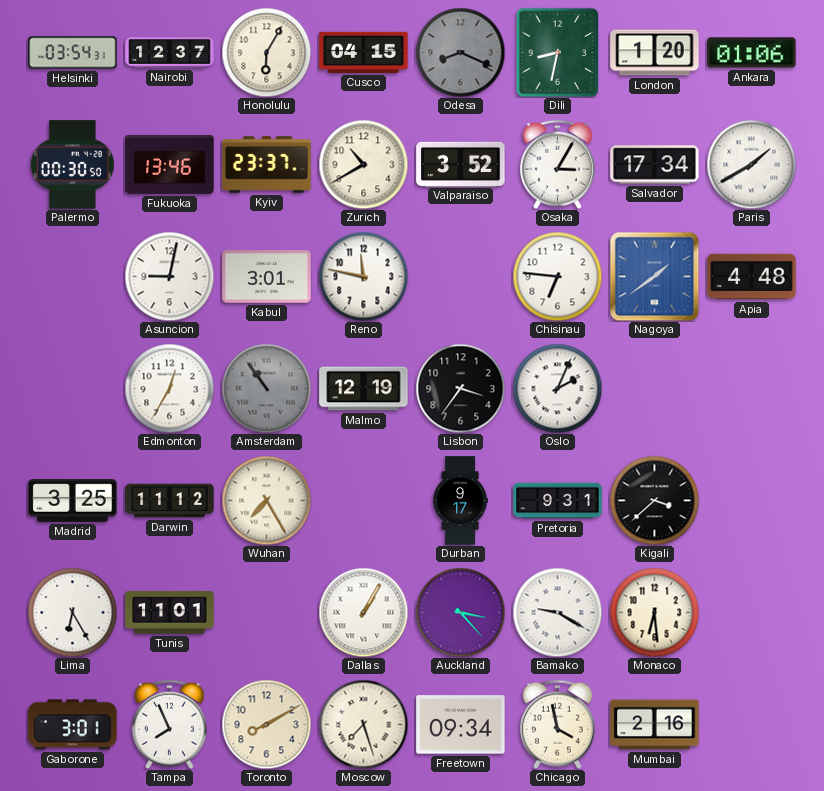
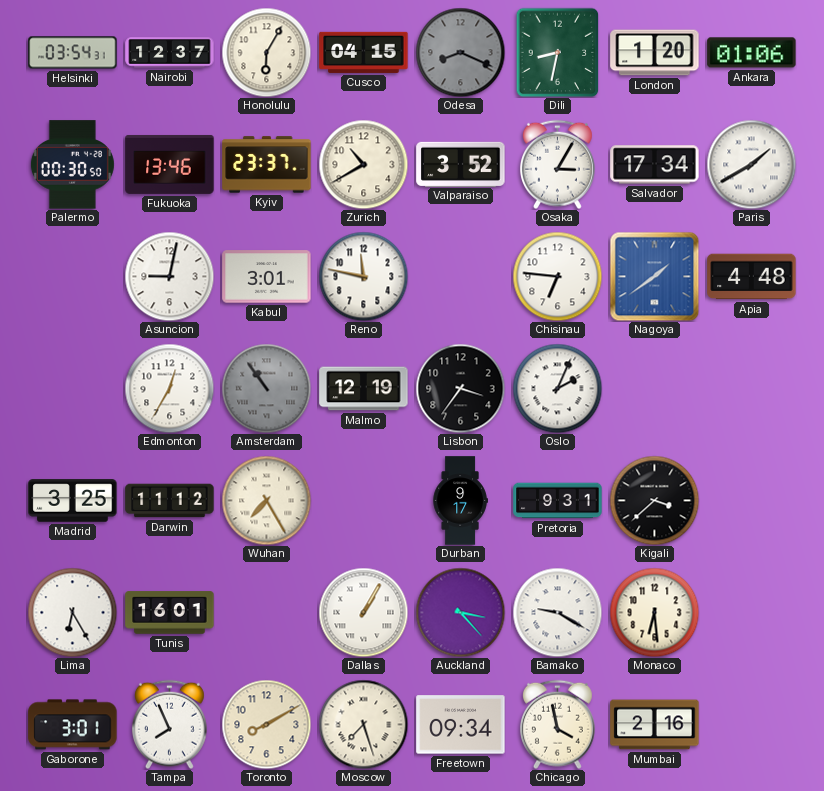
Tunis: 11:01 -> 16:01
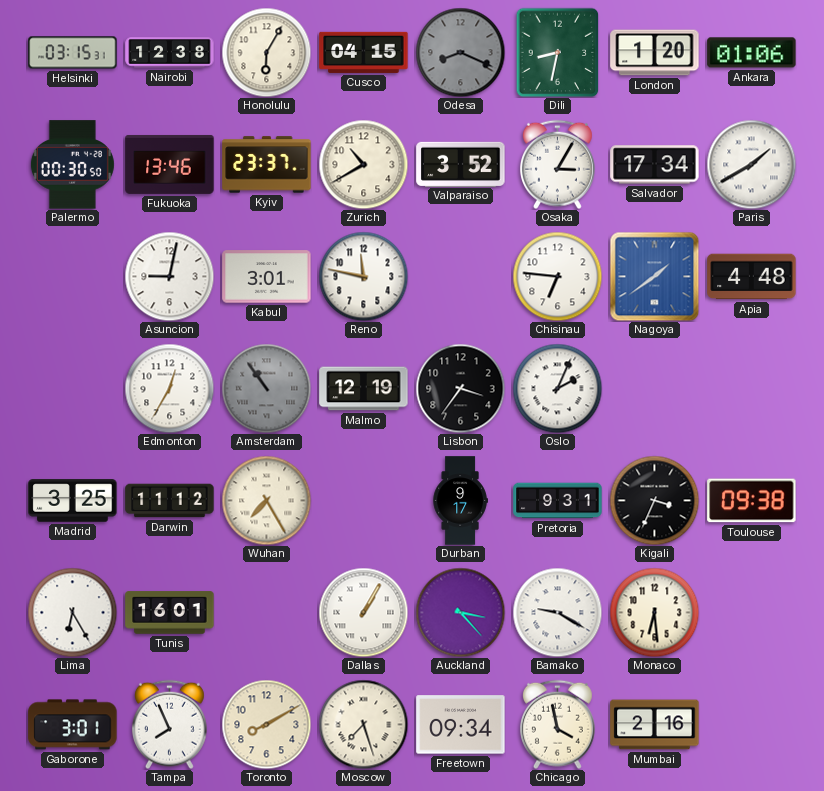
Helsinki: 03:54 -> 03:15
Nairobi: 12:37 -> 12:38
Kigali: 3:38 -> 3:34
Toulouse: none -> 09:38
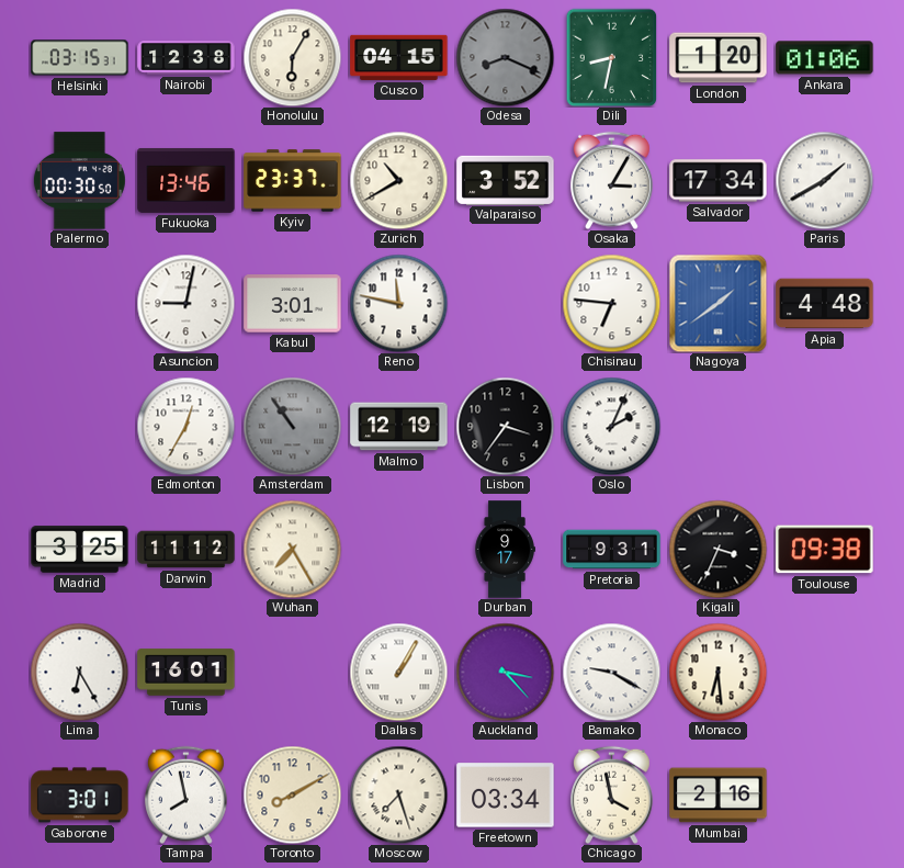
Tampa: 7:56 -> 7:58
Freetown: 09:34 -> 03:34
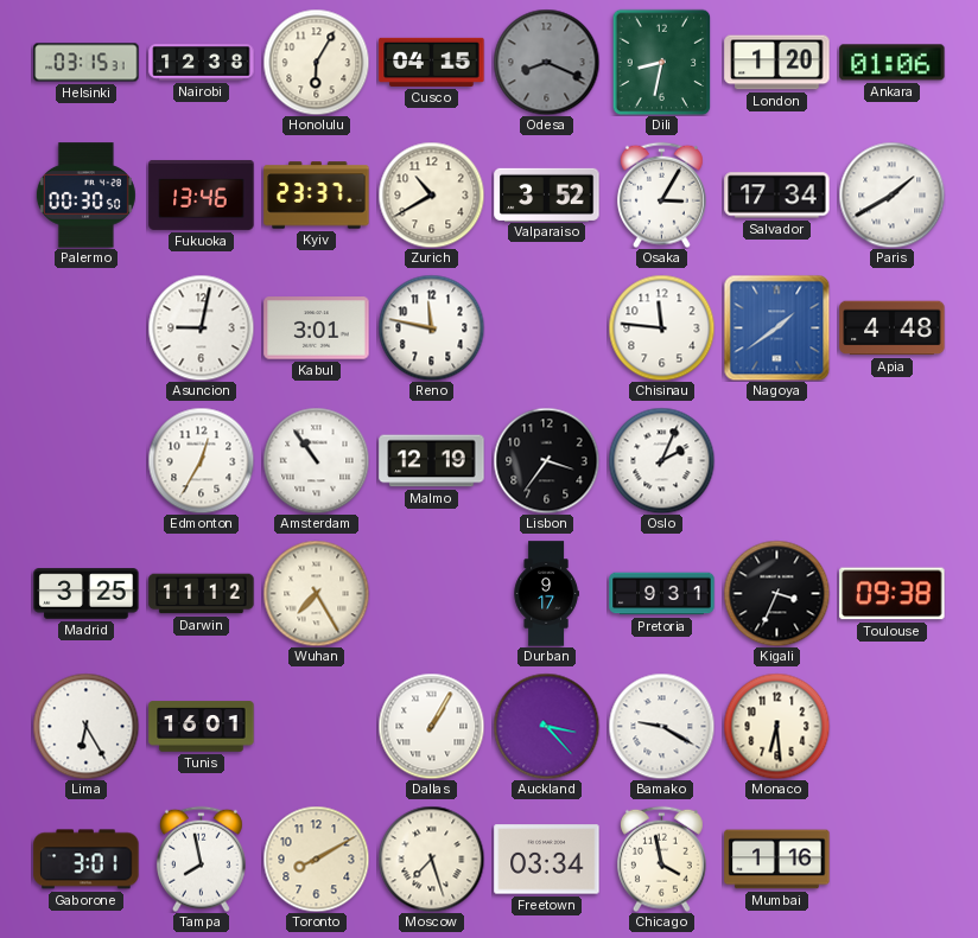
Chisinau: 6:46 -> 11:46
Amsterdam dial: grey -> white
Mumbai: 2:16 -> 1:16
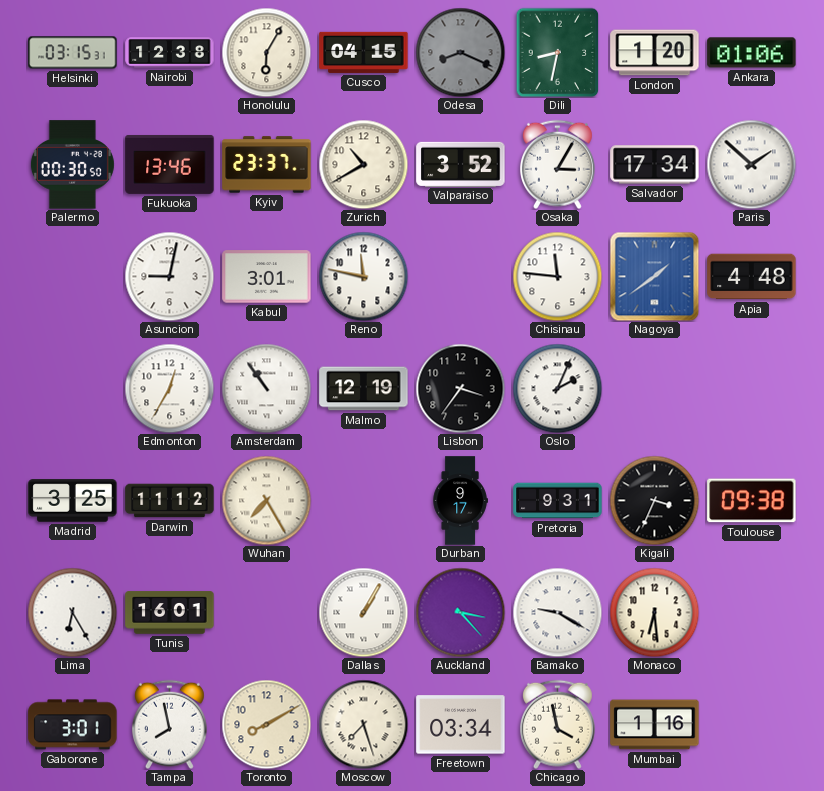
Paris: 1:40 -> 1:52
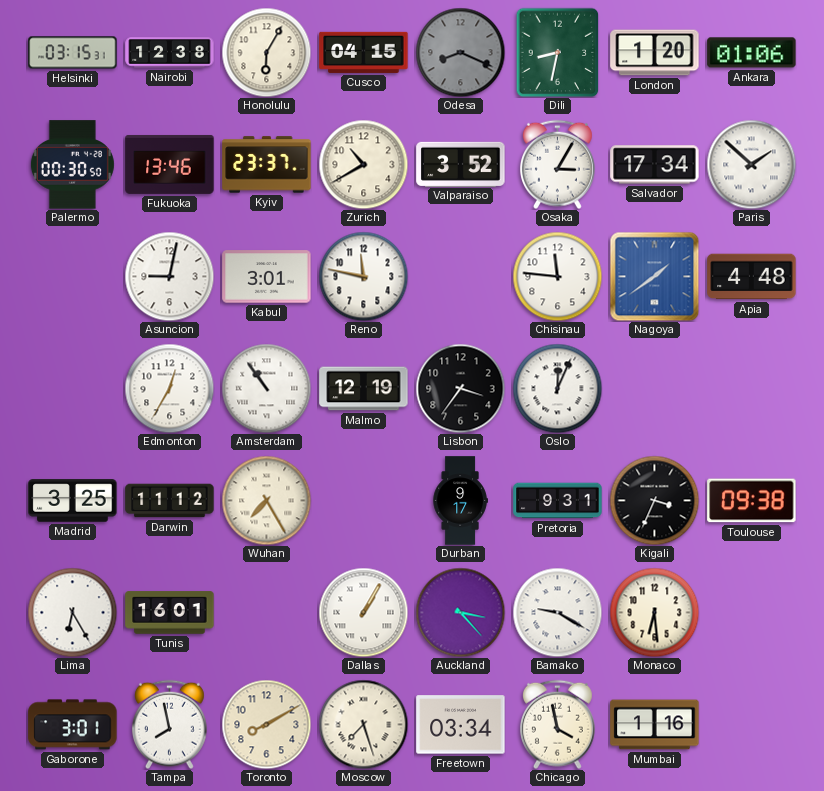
Oslo: 2:04 -> 12:04
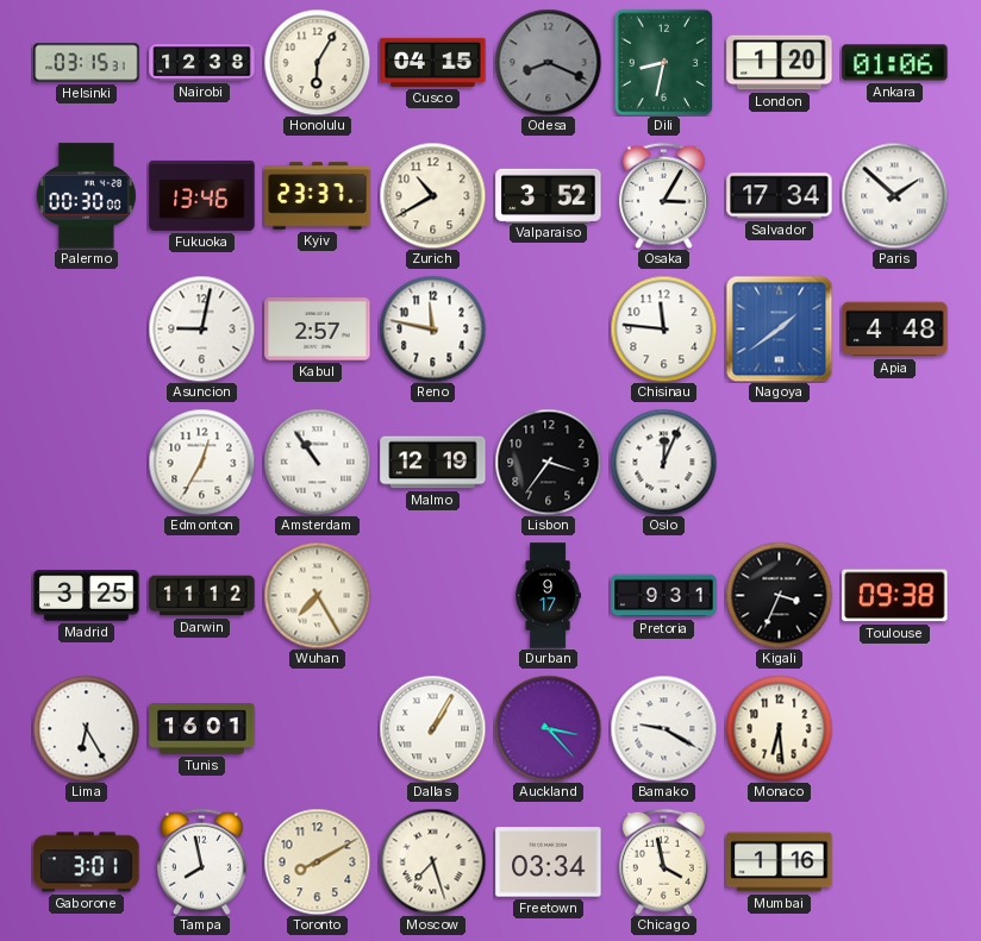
Palermo: 00:30:50 -> 00:30:00
Kabul: 3:01 -> 2:57
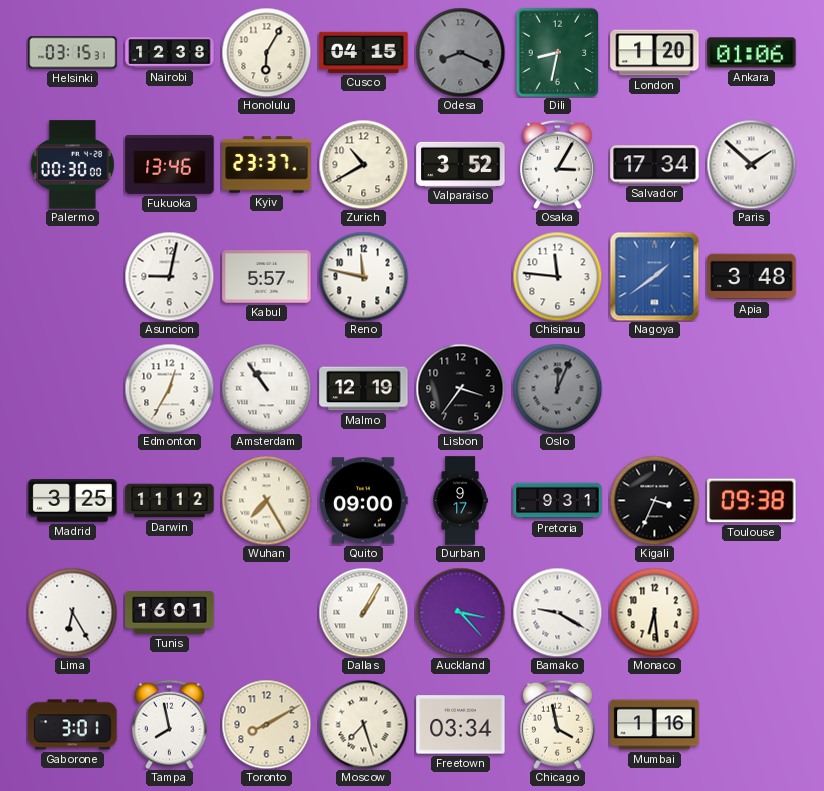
Kabul: 2:57 -> 5:57
Apia: 4:48 -> 3:48
Oslo dial: white -> grey
Quito: none -> 09:00
